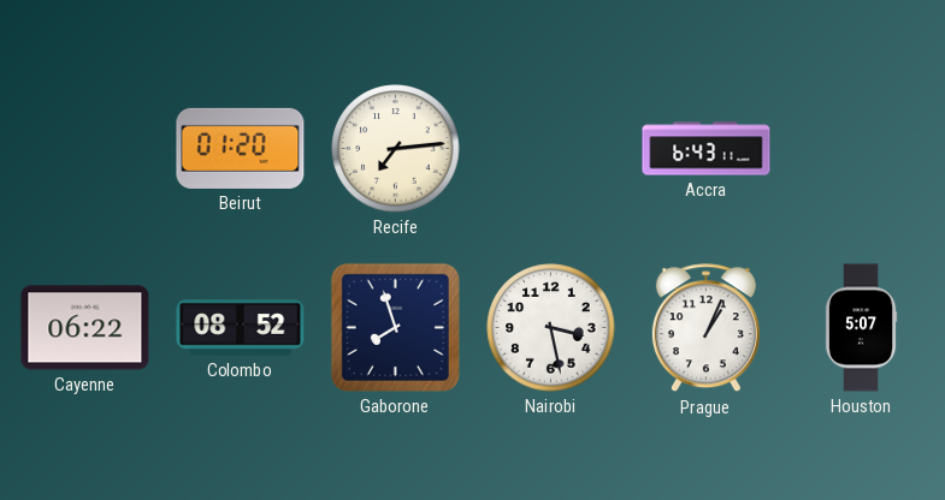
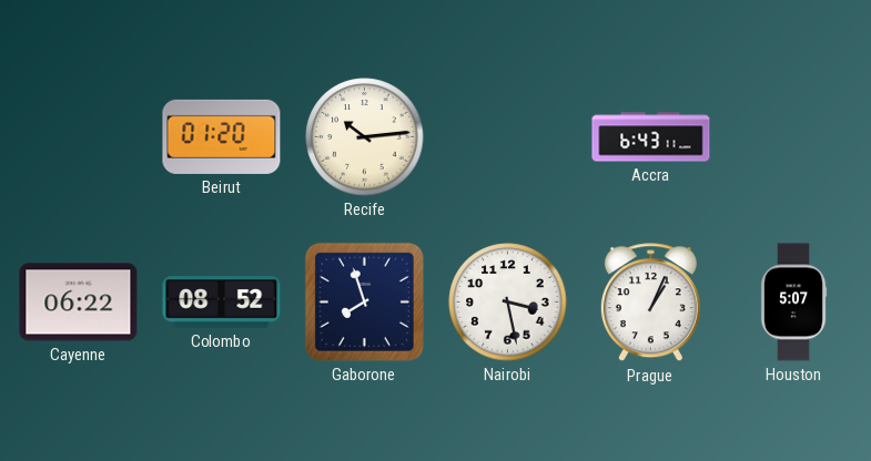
Recife: 7:14 -> 10:14
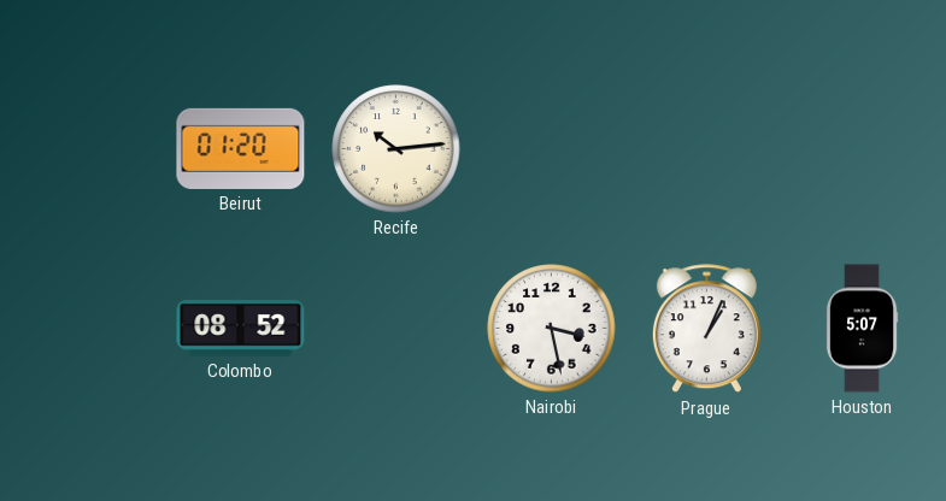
Accra: 6:43 -> none
Cayenne: 06:22 -> none
Gaborone: 7:57 -> none
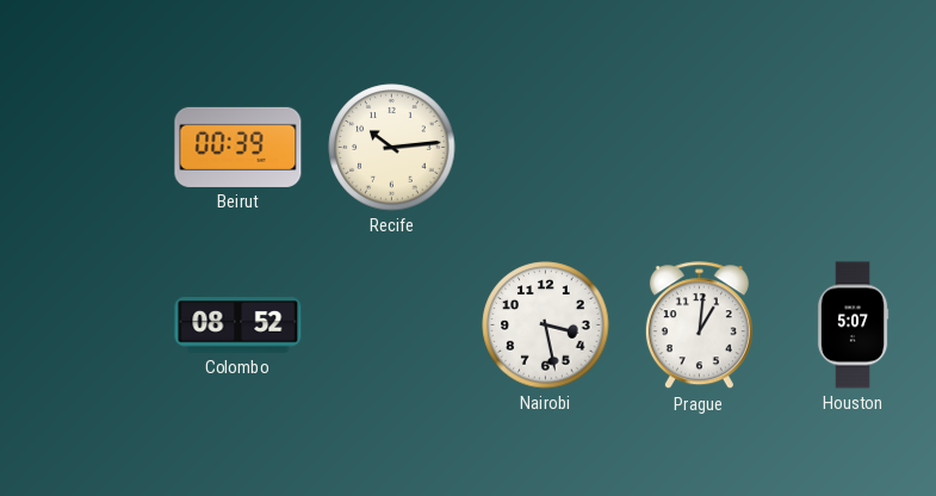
Beirut: 01:20 -> 00:39
Prague: 1:04 -> 1:01
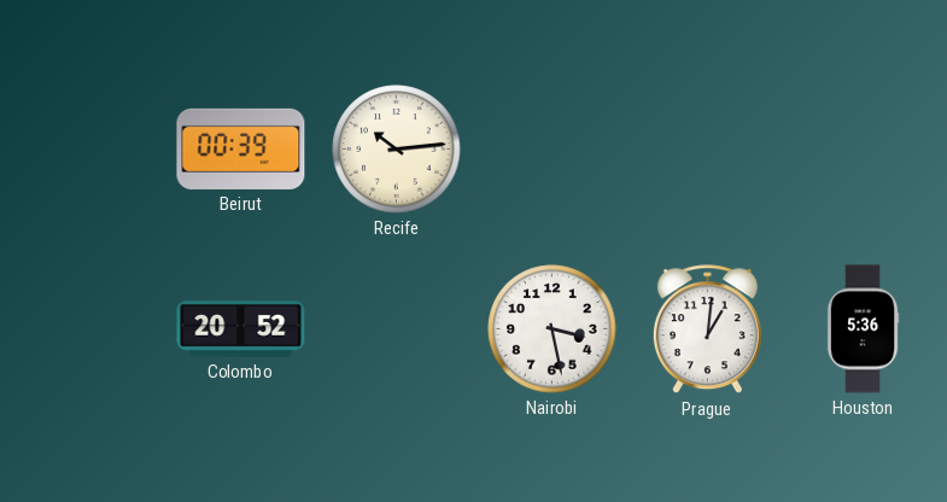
Colombo: 08:52 -> 20:52
Houston: 5:07 -> 5:36
